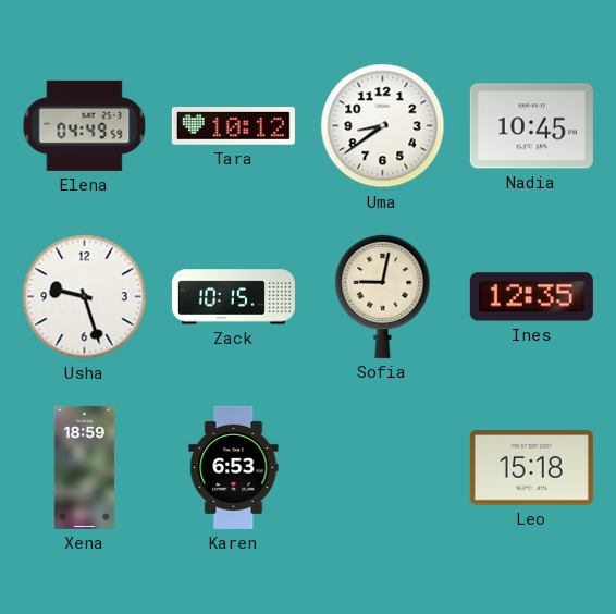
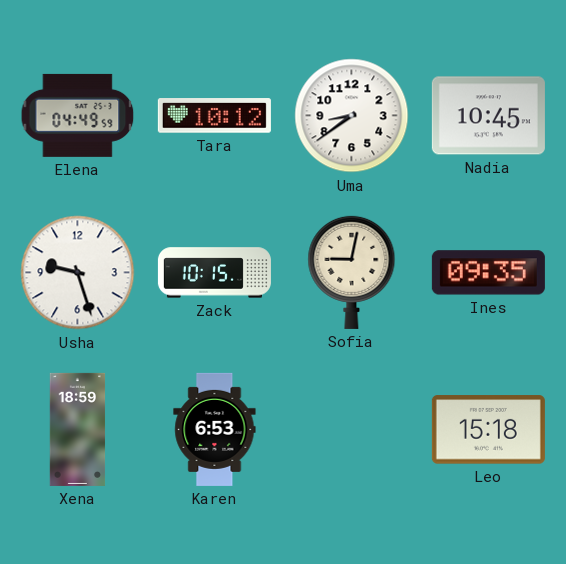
Ines: 12:35 -> 09:35
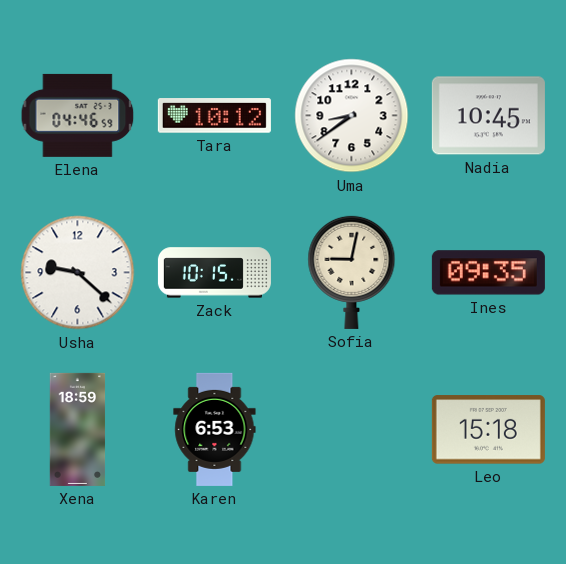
Elena: 04:49 -> 04:46
Usha: 9:27 -> 9:22
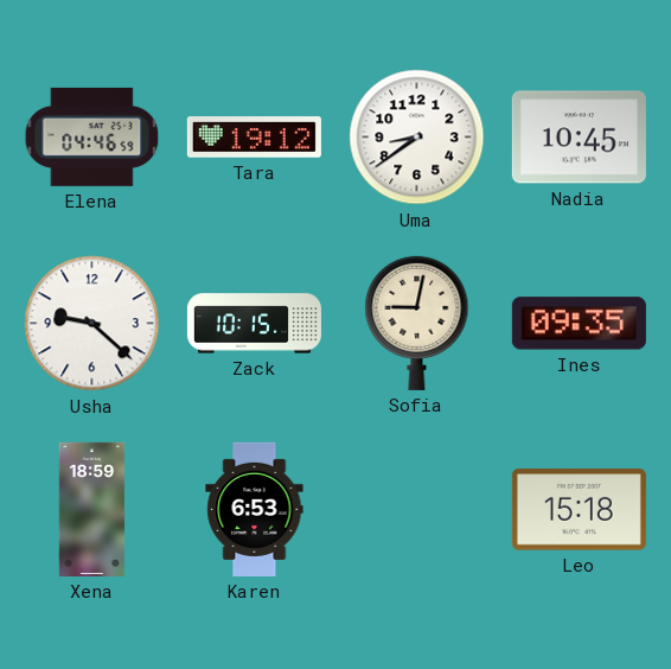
Tara: 10:12 -> 19:12
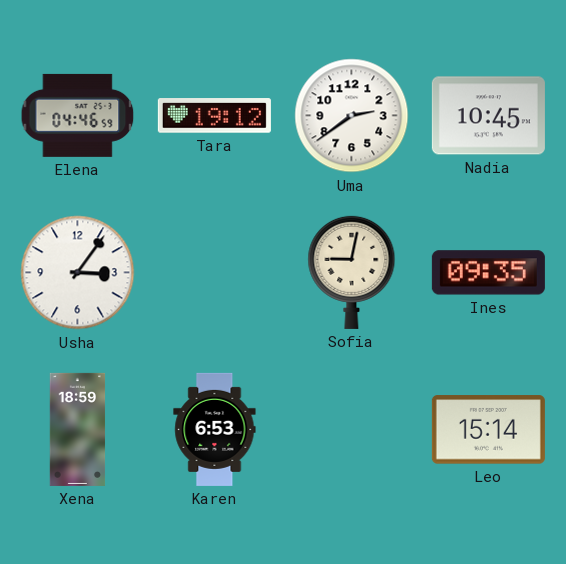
Uma: 8:39 -> 2:39
Usha: 9:22 -> 3:06
Zack: 10:15 -> none
Leo: 15:18 -> 15:14
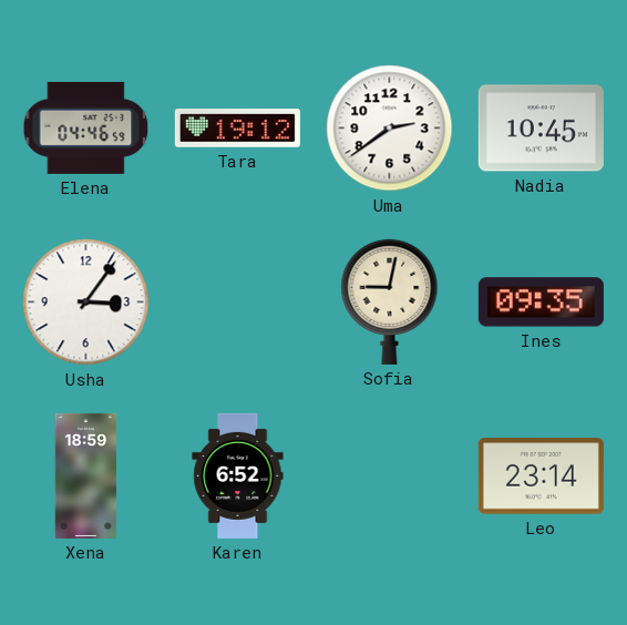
Karen: 6:53 -> 6:52
Leo: 15:14 -> 23:14
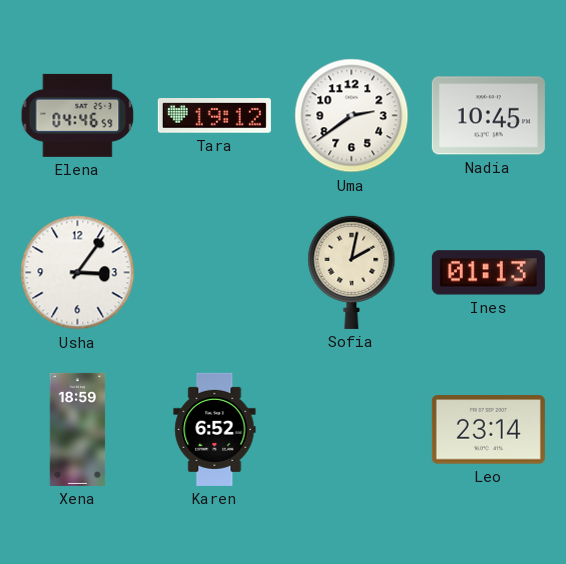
Sofia: 9:02 -> 2:02
Ines: 09:35 -> 01:13
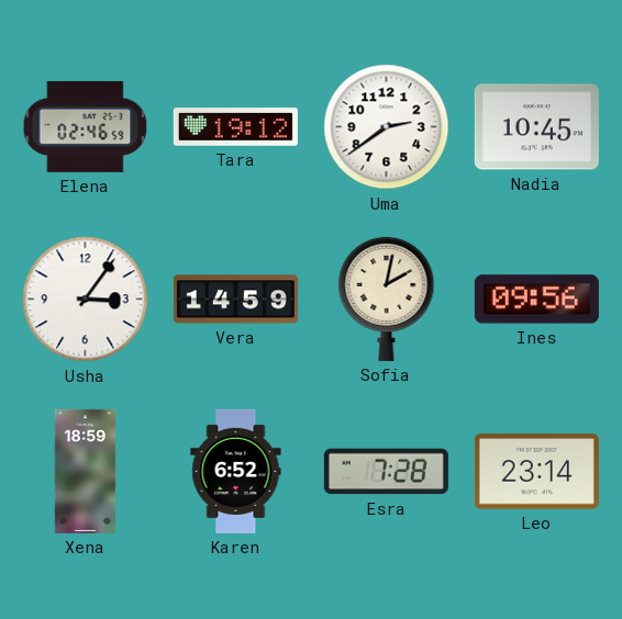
Elena: 04:46 -> 02:46
Vera: none -> 14:59
Ines: 01:13 -> 09:56
Esra: none -> 7:28
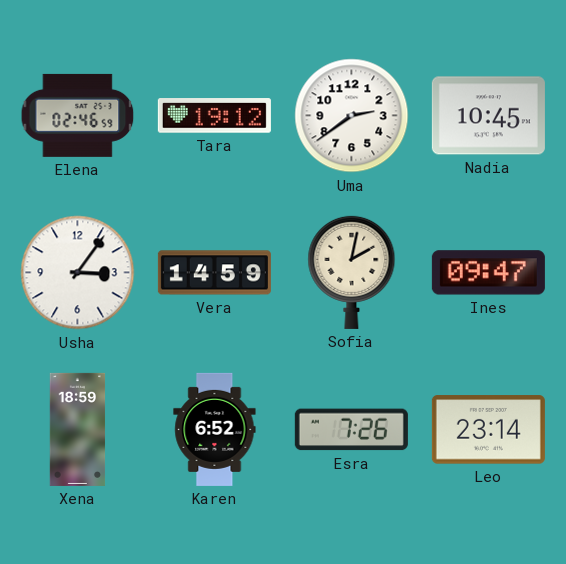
Ines: 09:56 -> 09:47
Esra: 7:28 -> 7:26
